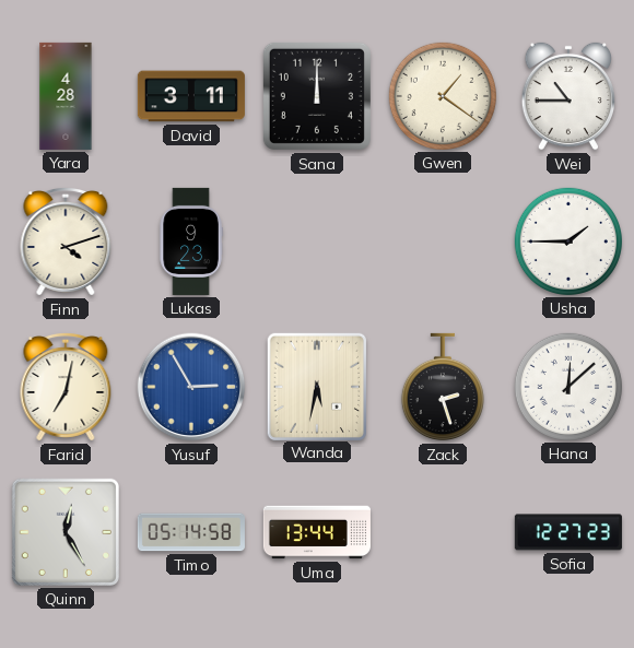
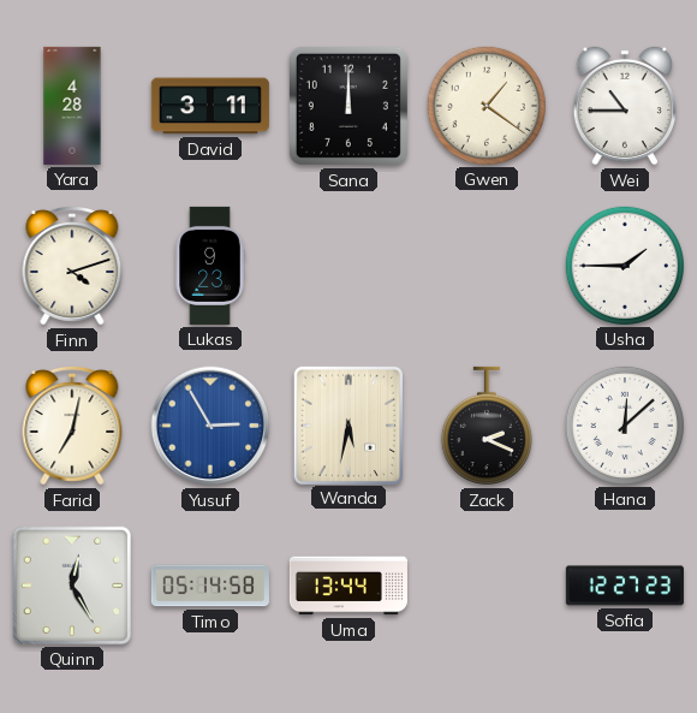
Zack: 2:27 -> 2:19
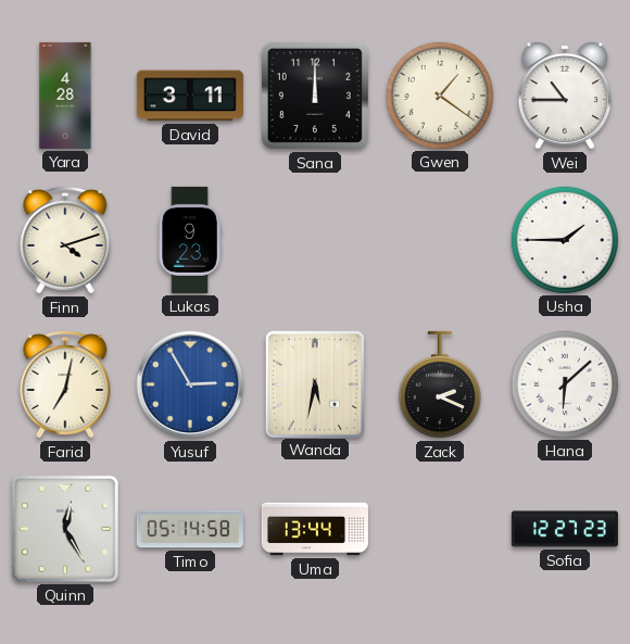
Hana: 12:08 -> 6:08
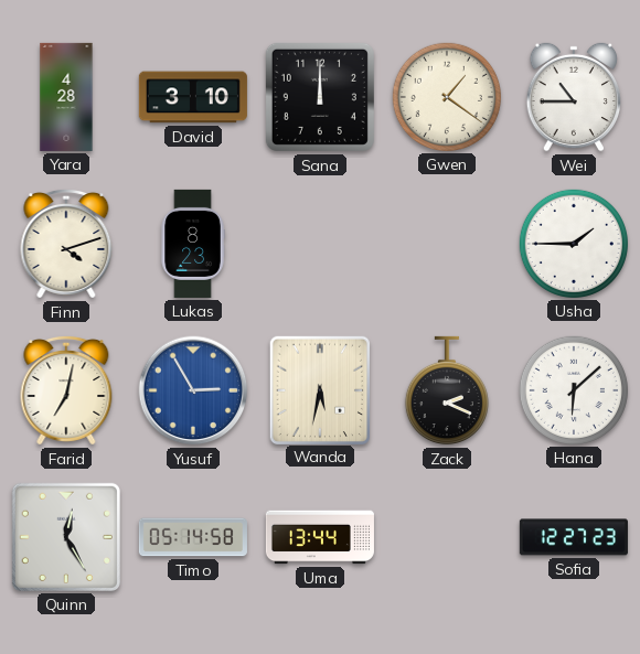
David: 3:11 -> 3:10
Lukas: 9:23 -> 8:23
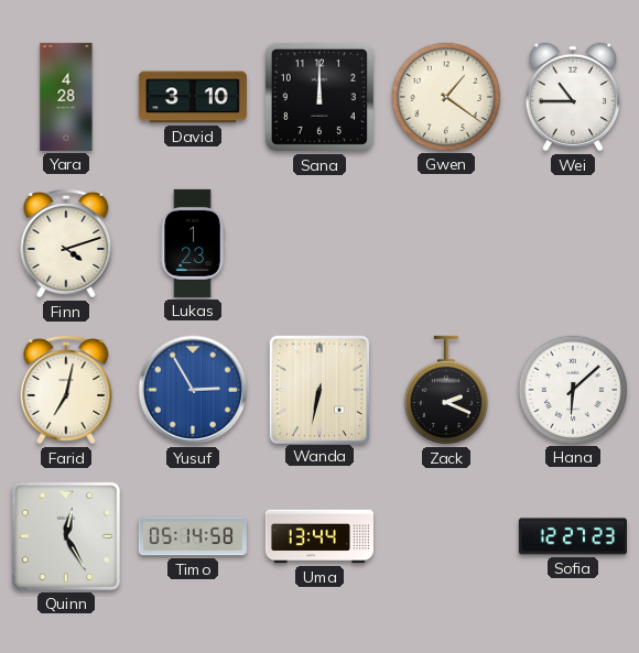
Lukas: 8:23 -> 1:23
Usha: 1:45 -> none
Wanda: 5:32 -> 6:32
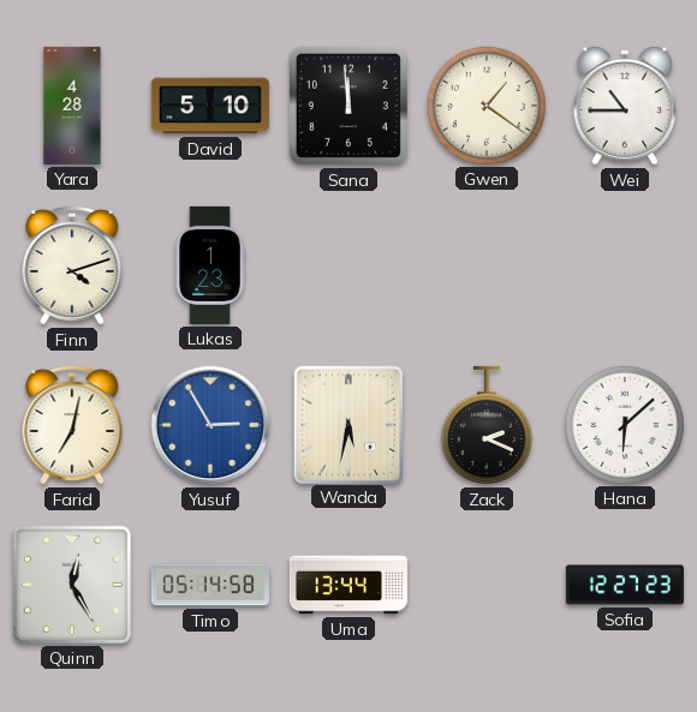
David: 3:10 -> 5:10
Sana: 12:00 -> 11:59
Wanda: 6:32 -> 5:32
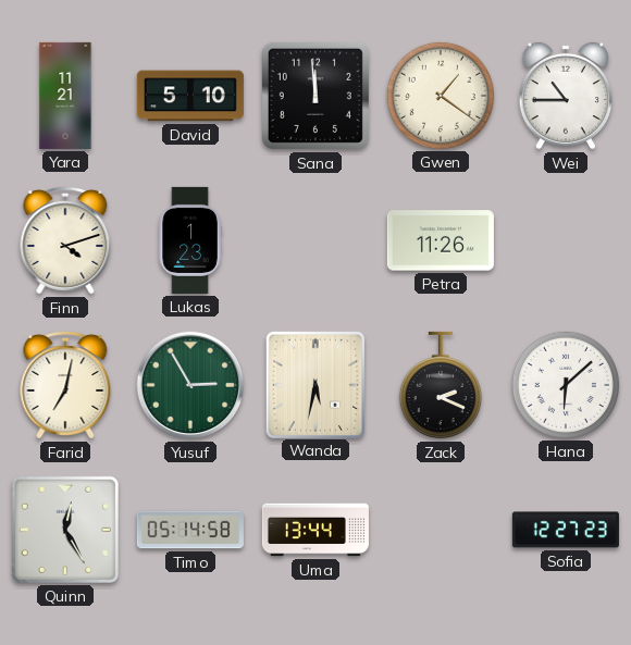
Yara: 4:28 -> 11:21
Petra: none -> 11:26
Yusuf dial: blue -> green
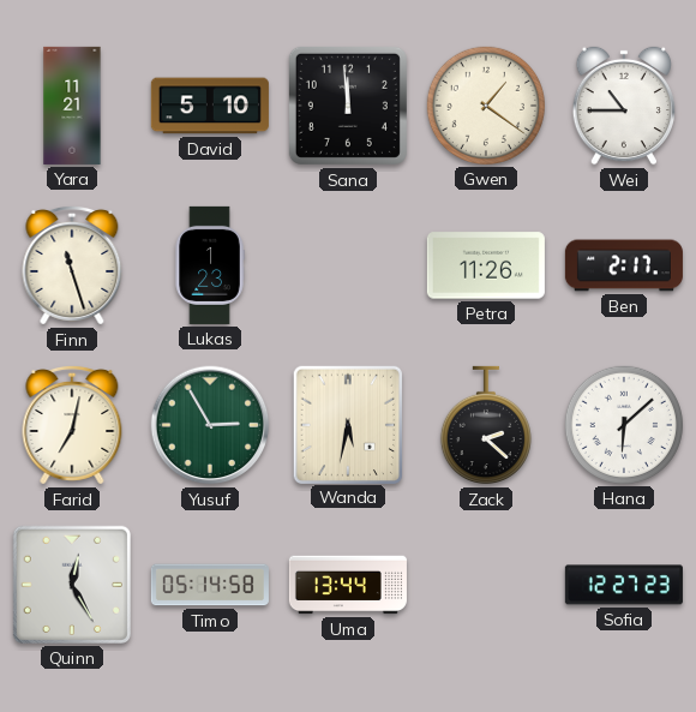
Finn: 4:12 -> 11:27
Ben: none -> 2:17
Zack: 2:19 -> 2:22
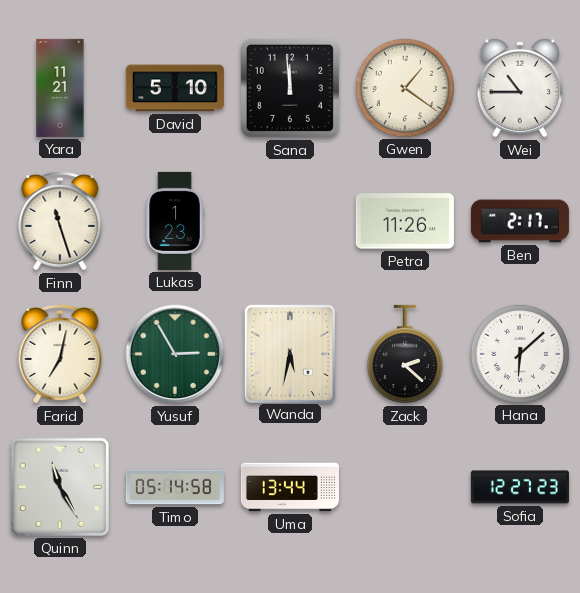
Quinn: 12:25 -> 11:25
